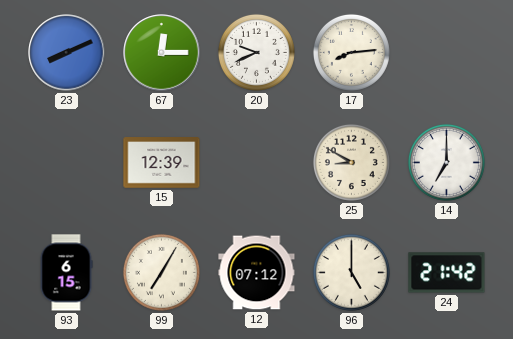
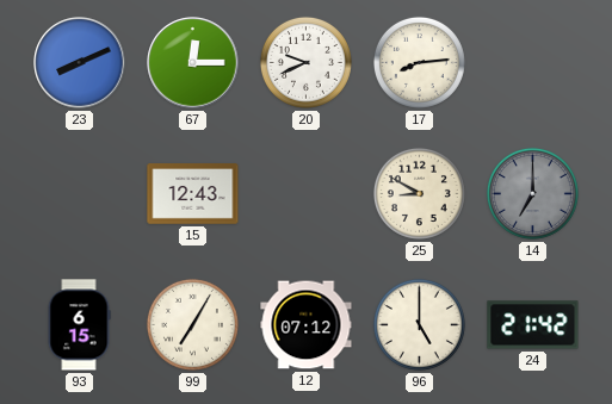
15: 12:39 -> 12:43
14 dial: white -> grey
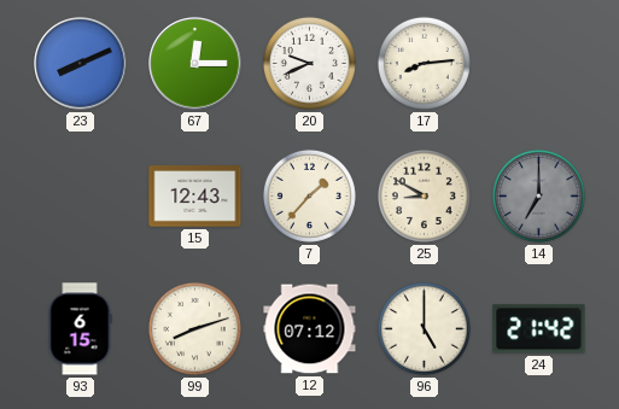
7: none -> 1:37
99: 7:05 -> 8:12
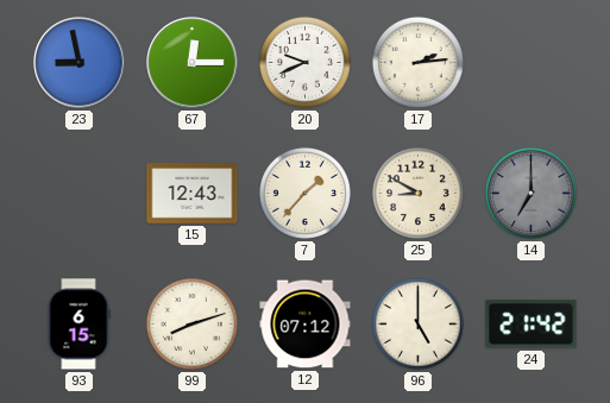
23: 8:11 -> 8:58
17: 8:14 -> 2:14
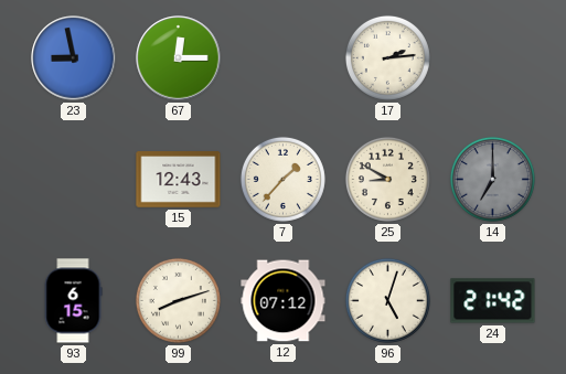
20: 9:41 -> none
96: 5:00 -> 5:03
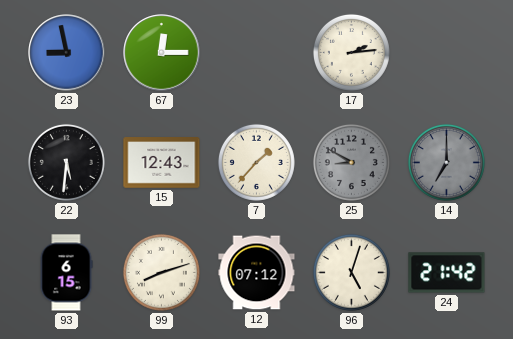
22: none -> 5:31
25 dial: cream -> grey
